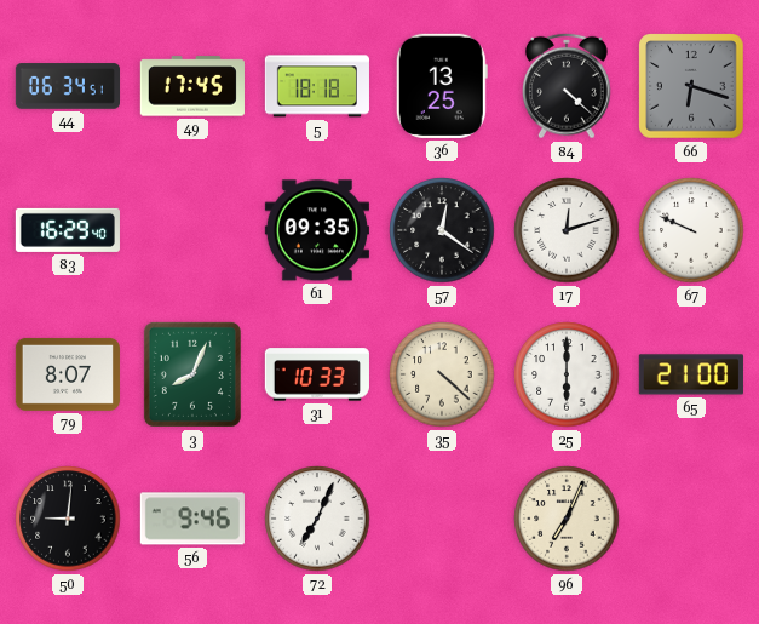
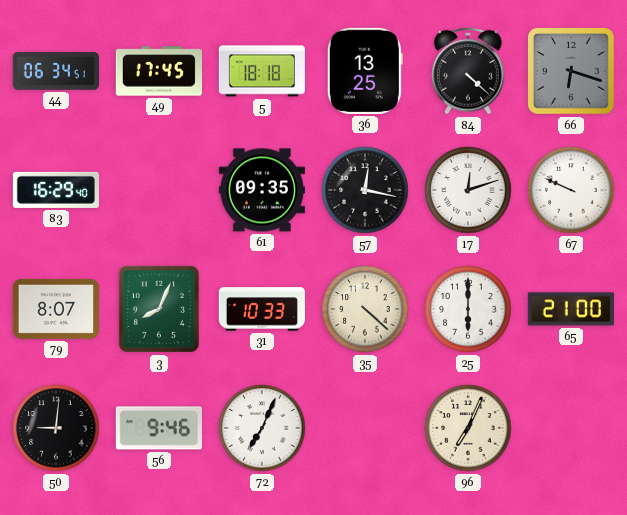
57: 12:21 -> 12:17
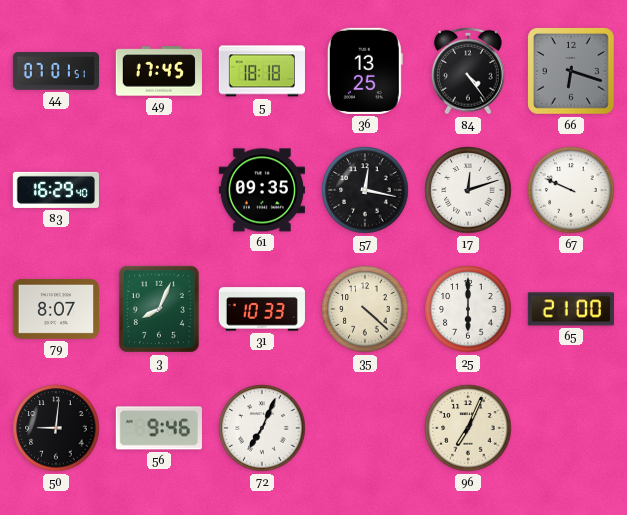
44: 06:34 -> 07:01
84: 4:22 -> 4:24
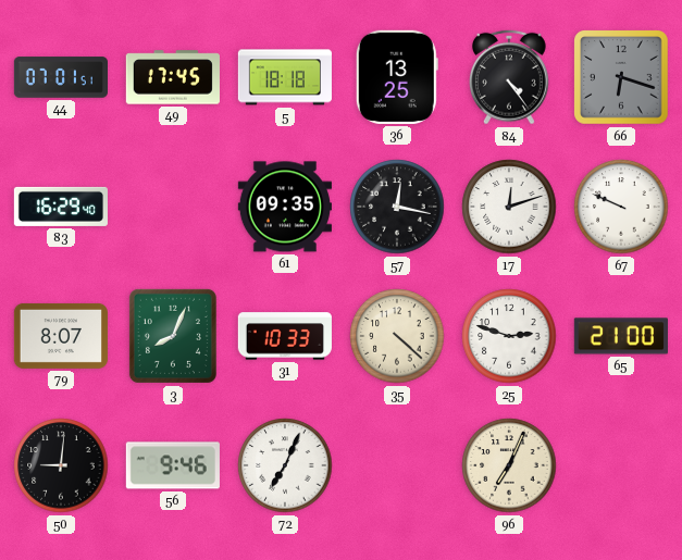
25: 6:00 -> 2:48
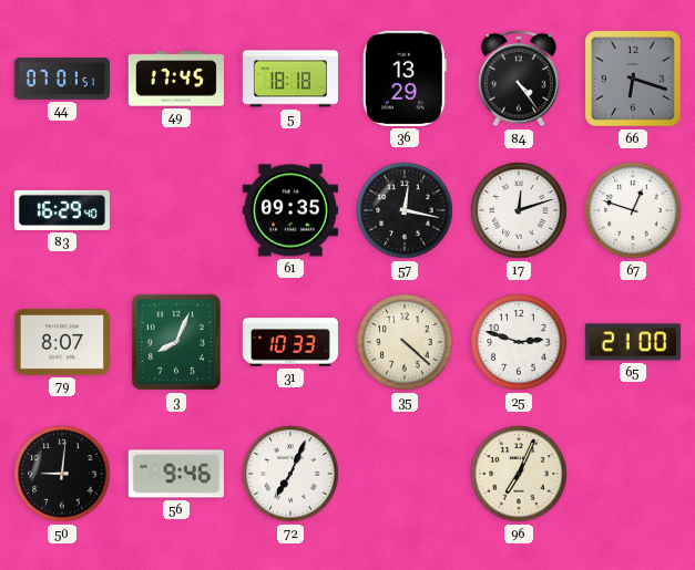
36: 13:25 -> 13:29
67: 9:49 -> 12:48
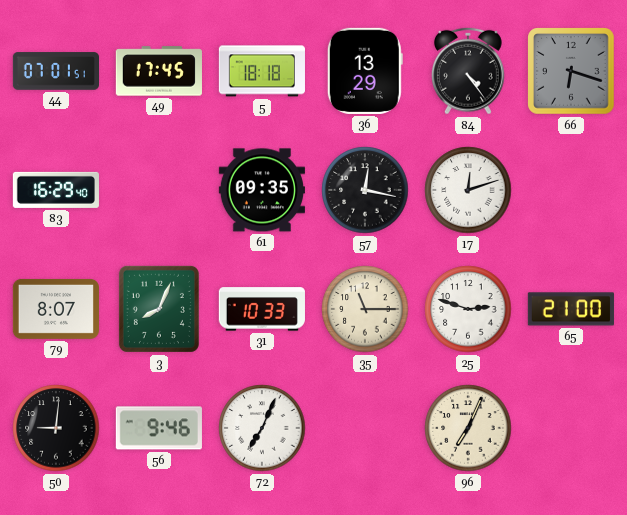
67: 12:48 -> none
35: 4:22 -> 11:15
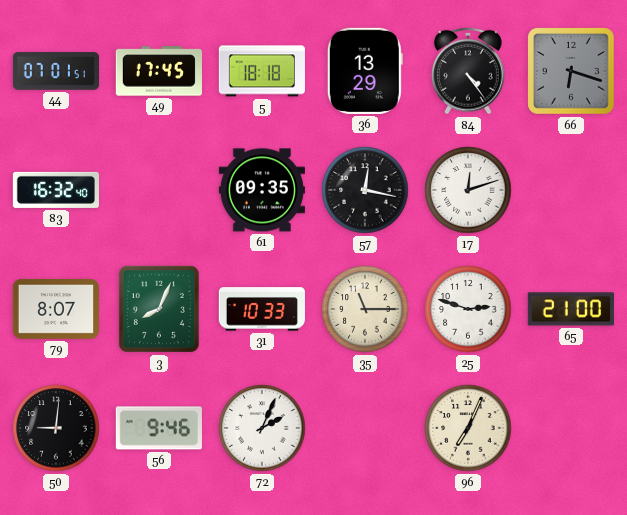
83: 16:29 -> 16:32
72: 7:04 -> 2:04
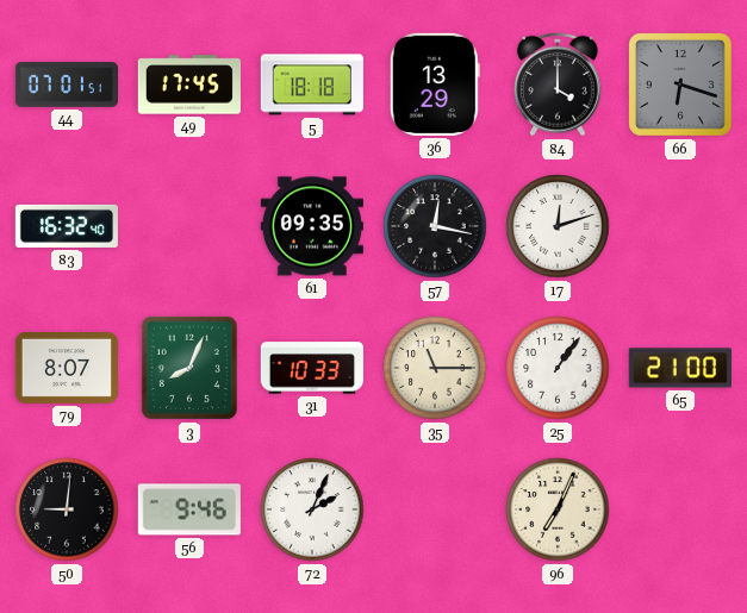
84: 4:24 -> 4:00
25: 2:48 -> 1:06
